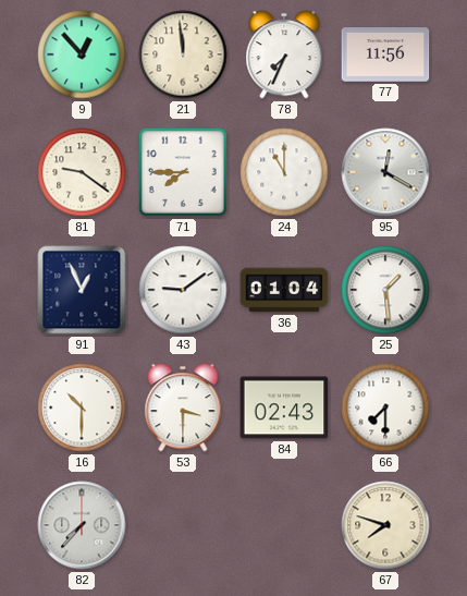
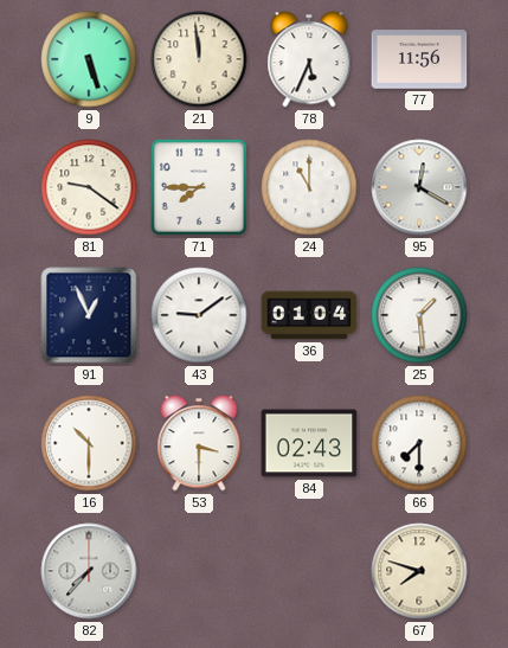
9: 12:53 -> 5:27
78: 7:34 -> 5:34
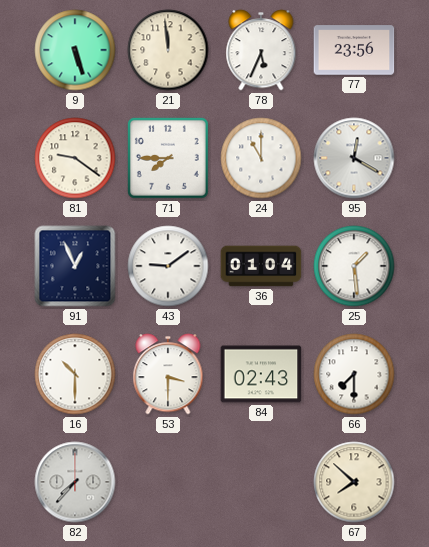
77: 11:56 -> 23:56
67: 7:48 -> 7:52
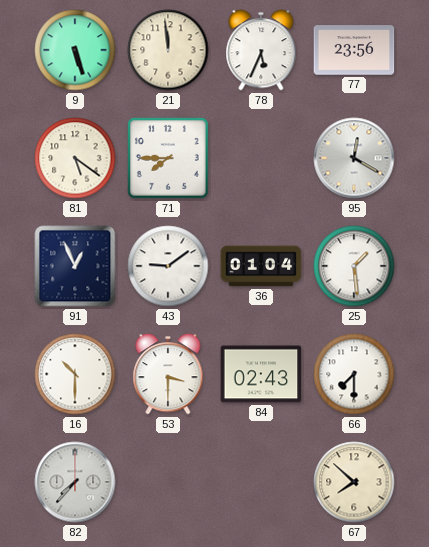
81: 9:21 -> 5:21
24: 11:00 -> none
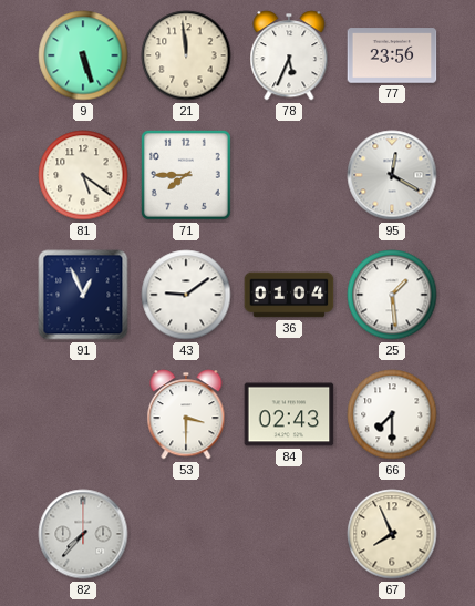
16: 10:30 -> none
67: 7:52 -> 7:56
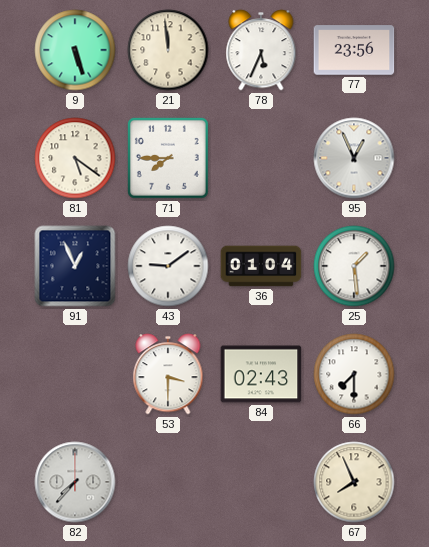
95: 12:20 -> 12:56
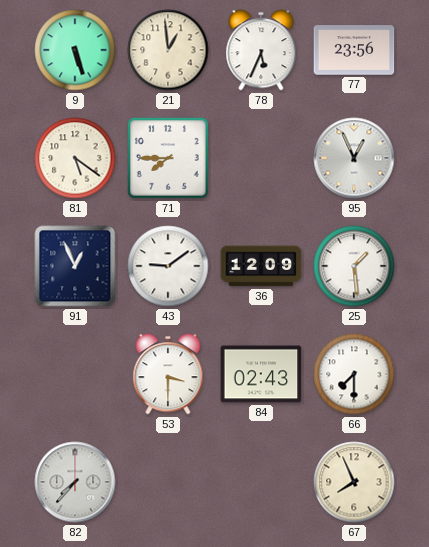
21: 11:59 -> 12:59
36: 01:04 -> 12:09
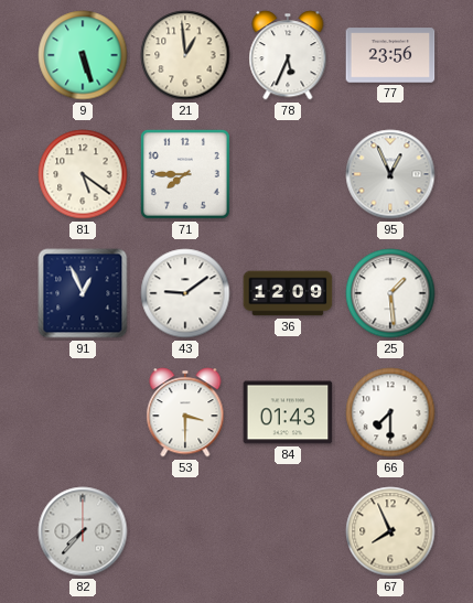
84: 02:43 -> 01:43
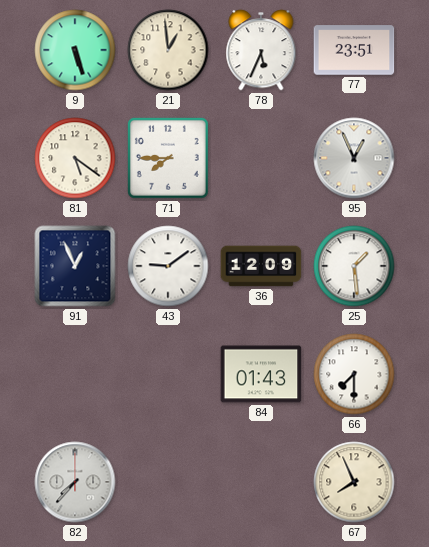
77: 23:56 -> 23:51
53: 3:30 -> none
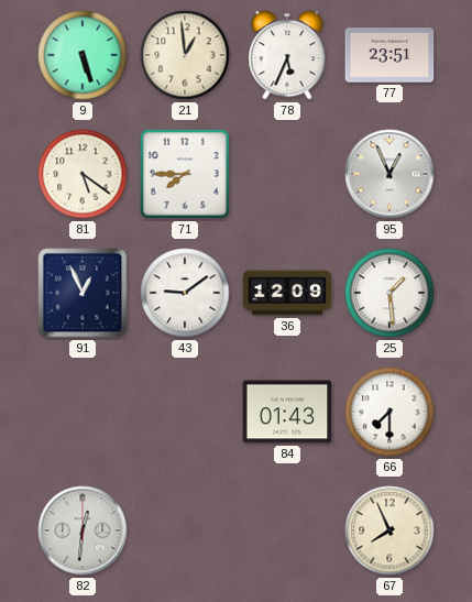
82: 7:37 -> 12:31
